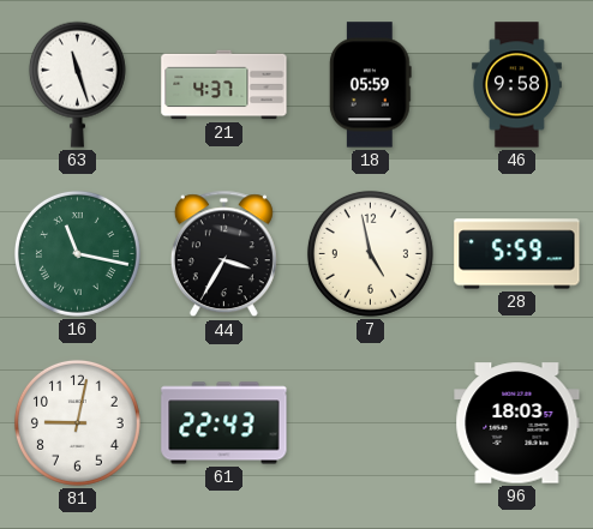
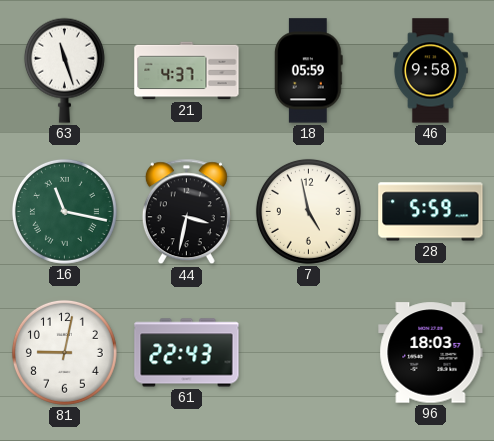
44: 3:35 -> 3:32
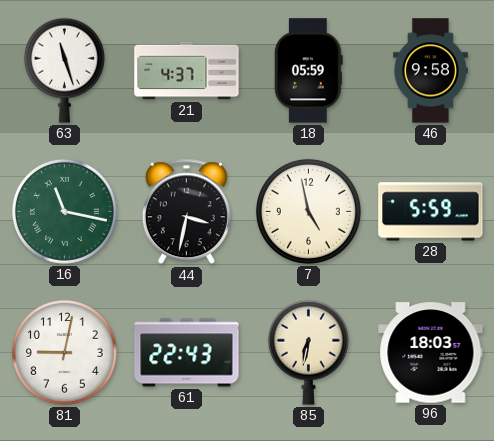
85: none -> 6:32
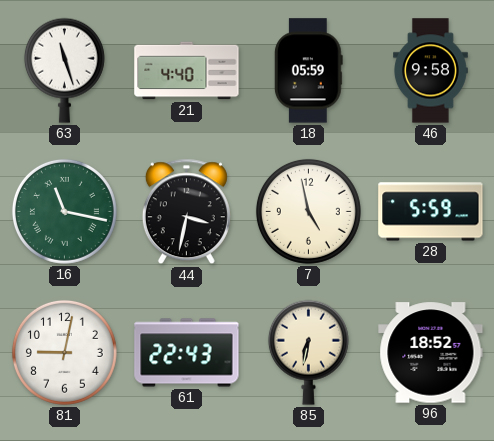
21: 4:37 -> 4:40
96: 18:03 -> 18:52
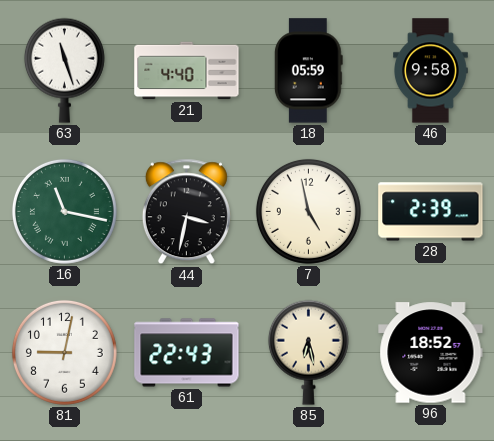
28: 5:59 -> 2:39
85: 6:32 -> 6:28
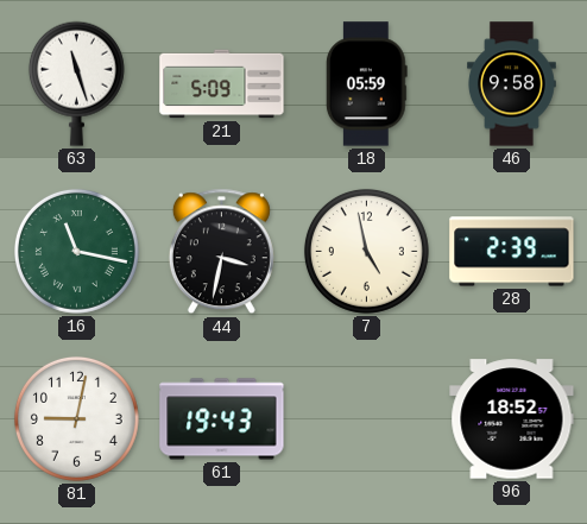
21: 4:40 -> 5:09
61: 22:43 -> 19:43
85: 6:28 -> none
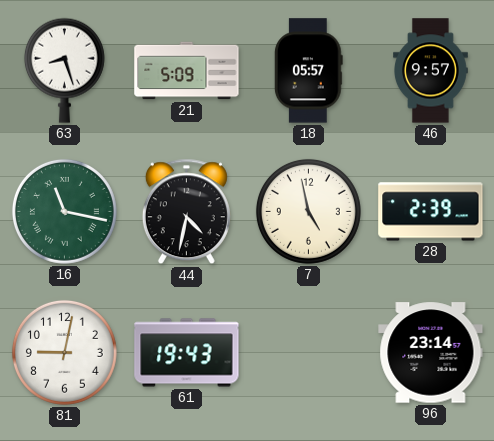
63: 11:27 -> 8:27
18: 05:59 -> 05:57
46: 9:58 -> 9:57
44: 3:32 -> 4:32
96: 18:52 -> 23:14
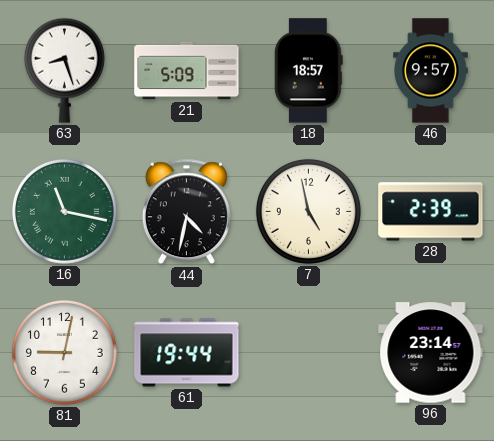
18: 05:57 -> 18:57
61: 19:43 -> 19:44
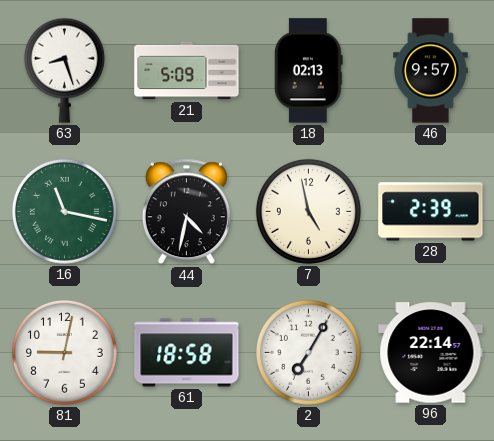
18: 18:57 -> 02:13
61: 19:44 -> 18:58
2: none -> 7:05
96: 23:14 -> 22:14
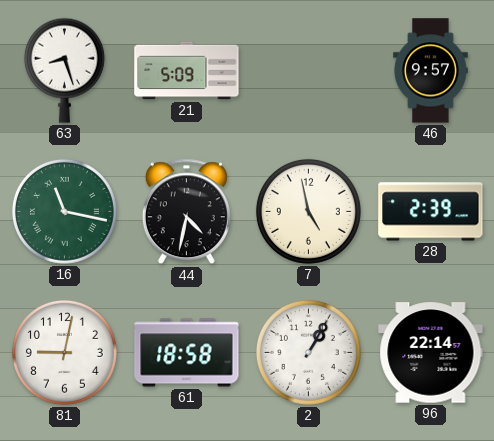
18: 02:13 -> none
2: 7:05 -> 1:05
